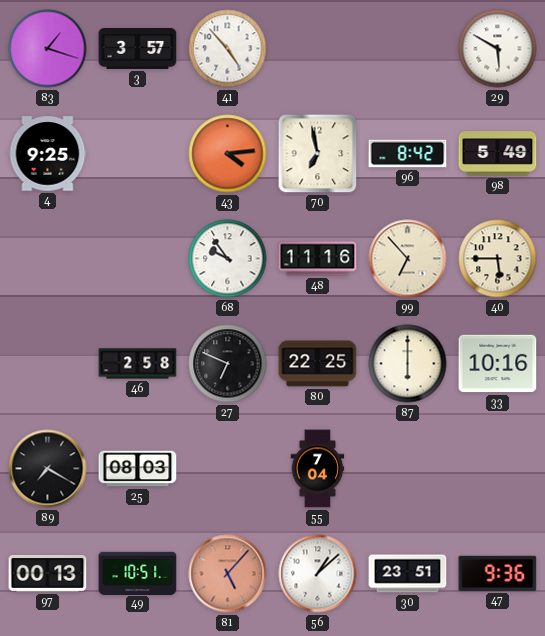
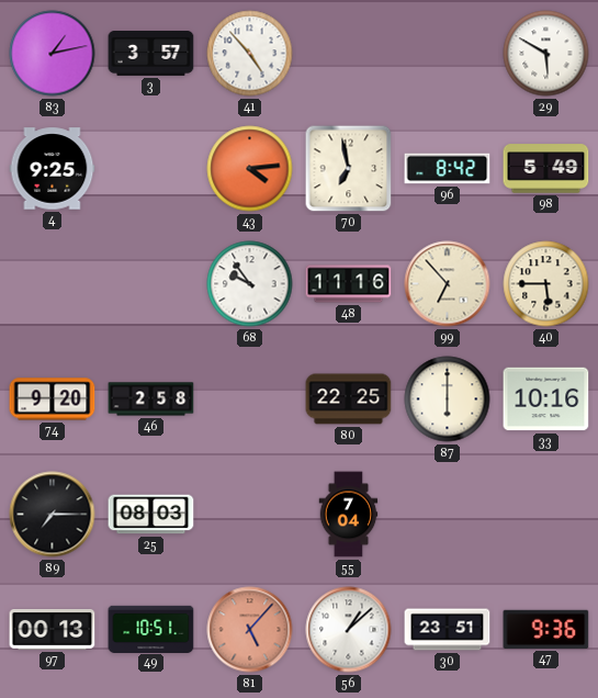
83: 1:18 -> 1:13
74: none -> 9:20
27: 6:49 -> none
89: 7:20 -> 7:15
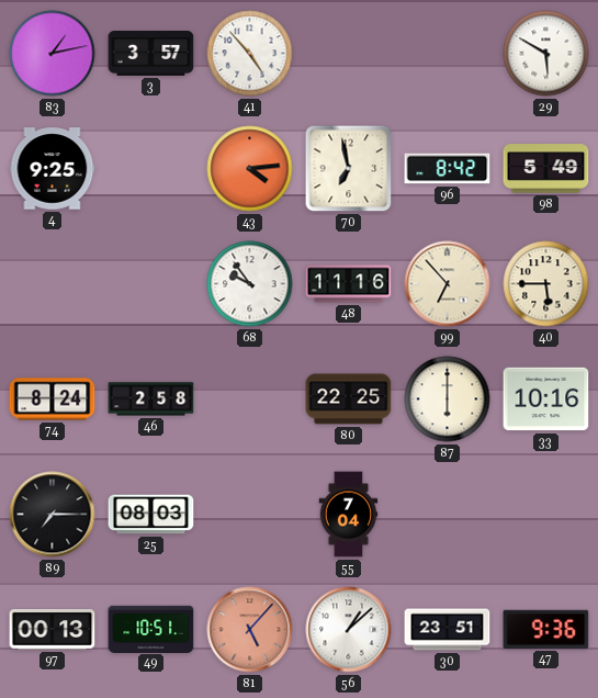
74: 9:20 -> 8:24
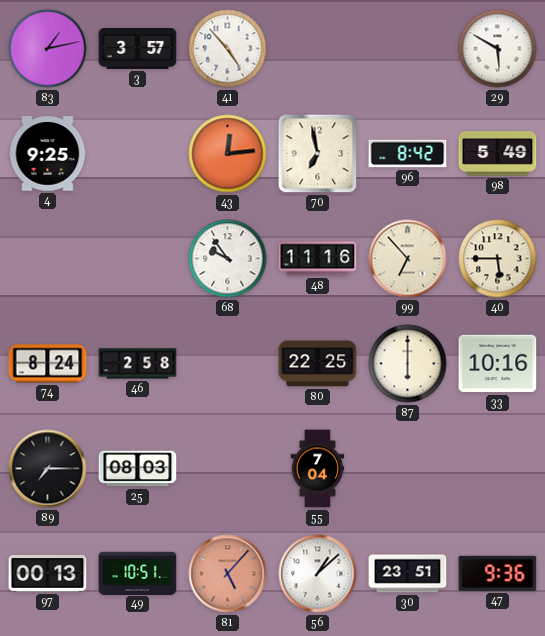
43: 4:14 -> 12:14
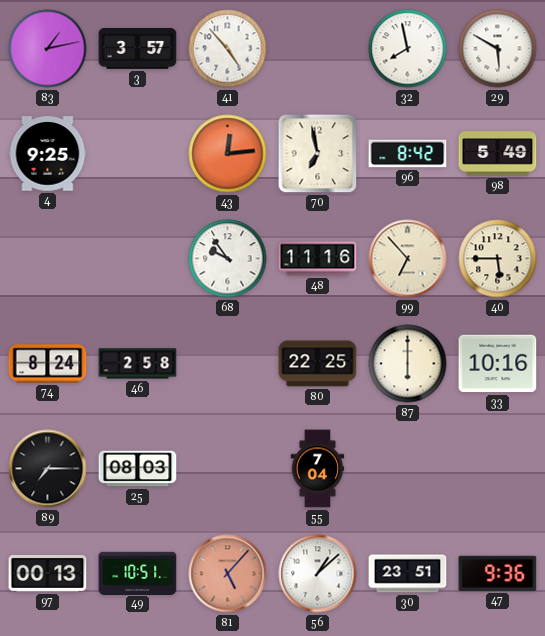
32: none -> 7:58
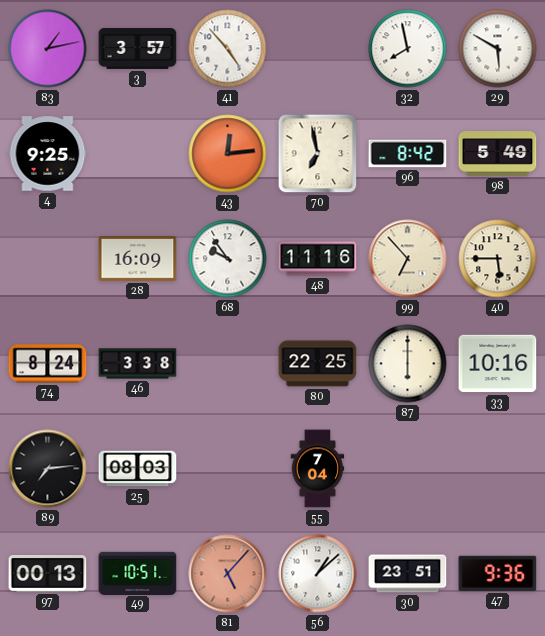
28: none -> 16:09
46: 2:58 -> 3:38
89: 7:15 -> 7:14
